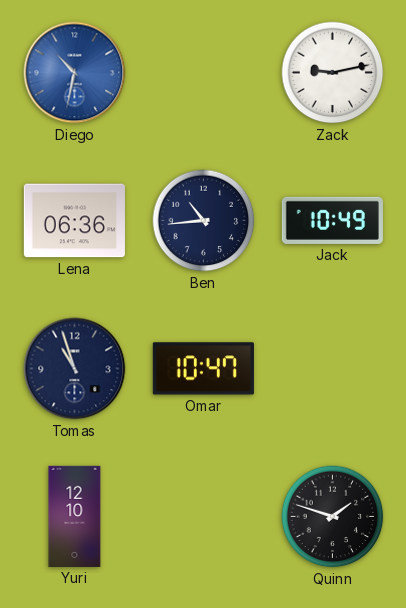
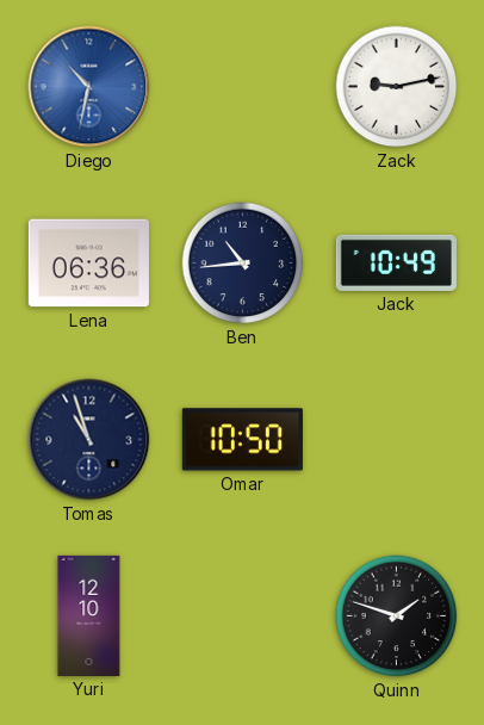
Omar: 10:47 -> 10:50
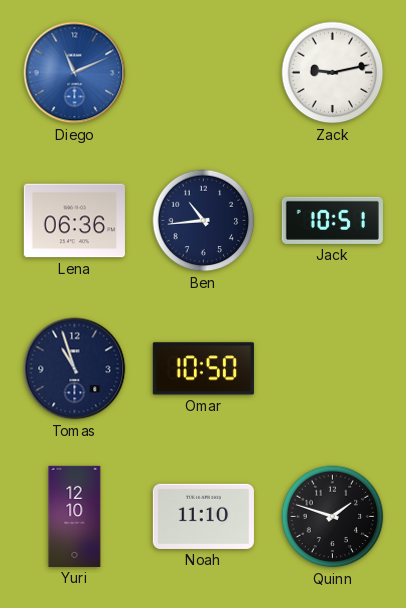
Diego: 10:32 -> 11:11
Jack: 10:49 -> 10:51
Noah: none -> 11:10
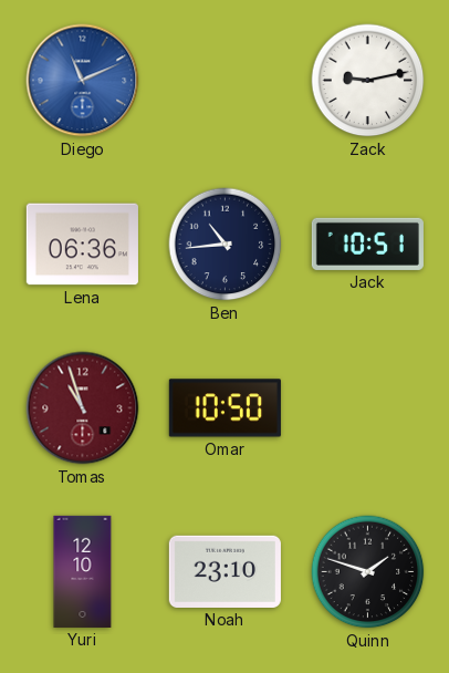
Tomas dial: navy -> burgundy
Noah: 11:10 -> 23:10
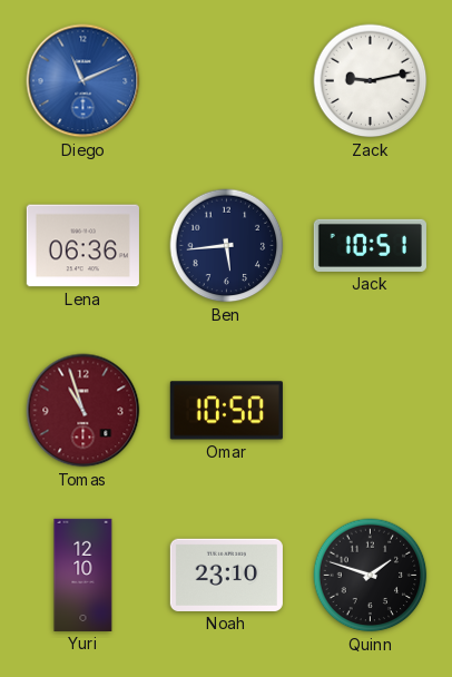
Ben: 10:44 -> 5:44
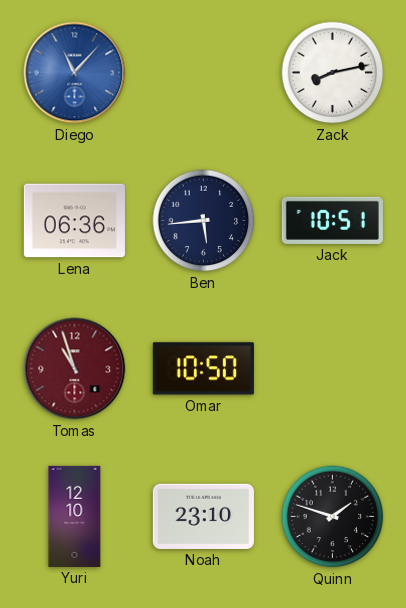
Diego: 11:11 -> 11:07
Zack: 9:13 -> 8:13
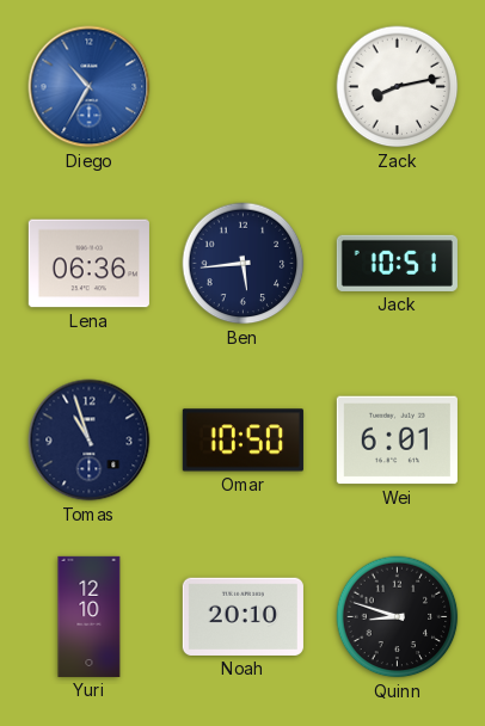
Diego: 11:07 -> 10:35
Tomas dial: burgundy -> navy
Wei: none -> 6:01
Noah: 23:10 -> 20:10
Quinn: 1:48 -> 8:48
